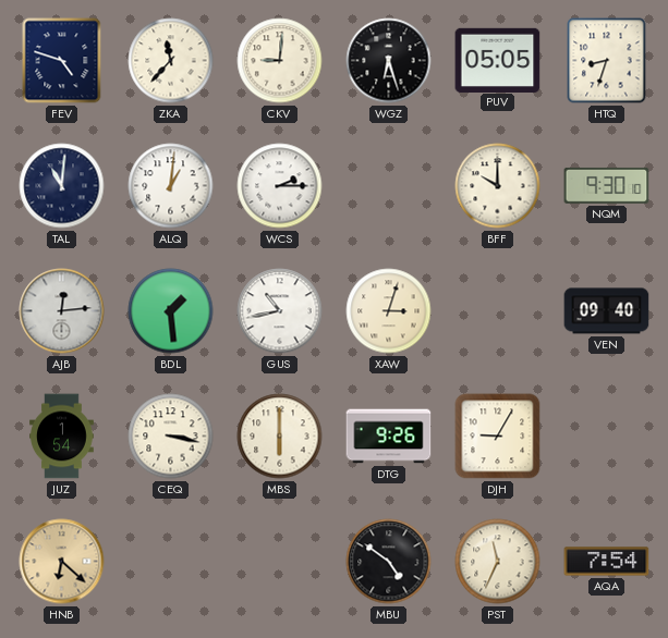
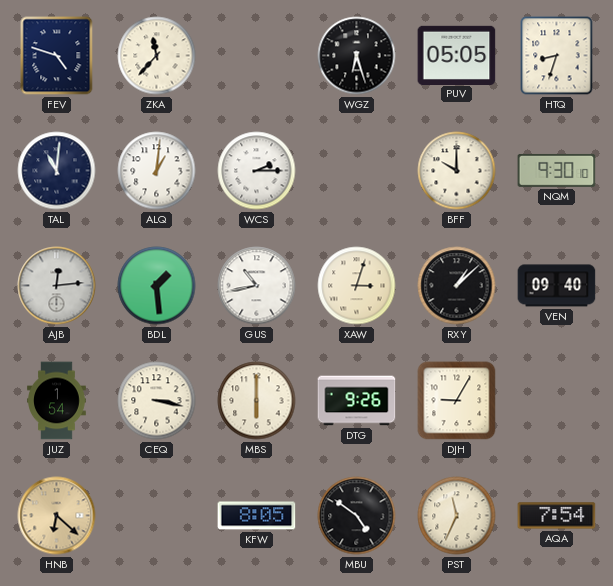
CKV: 9:01 -> none
RXY: none -> 1:08
KFW: none -> 8:05
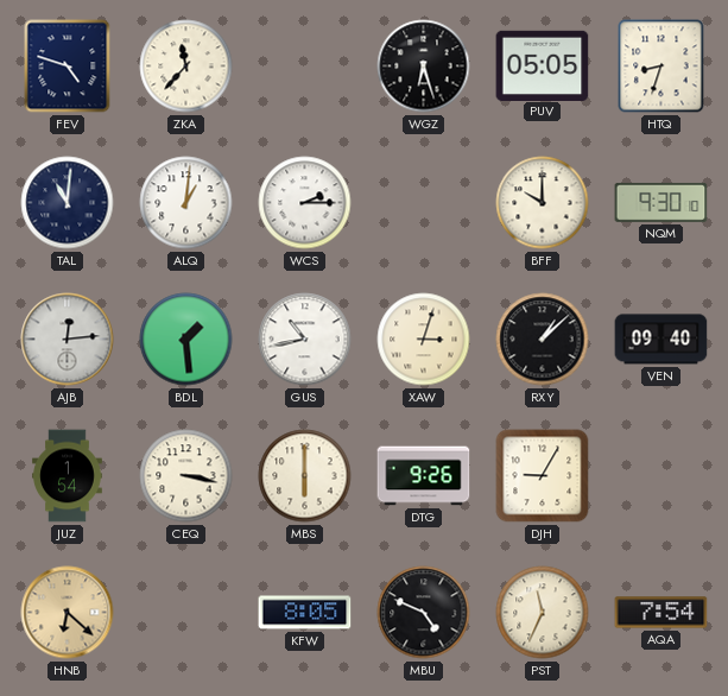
MBU: 4:51 -> 4:49
